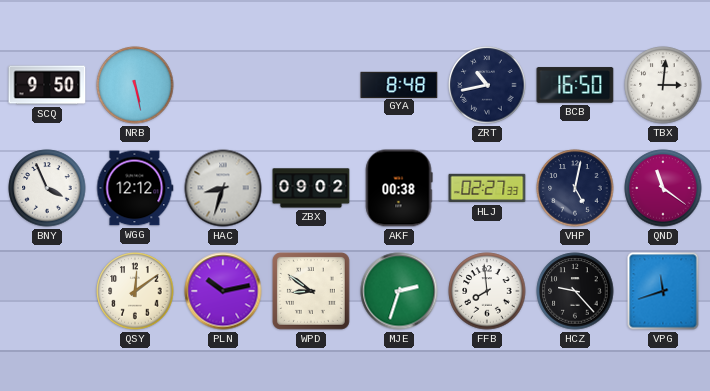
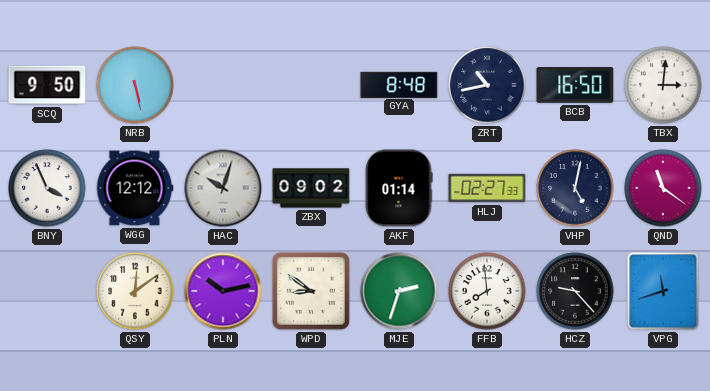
HAC: 8:33 -> 10:03
AKF: 00:38 -> 01:14
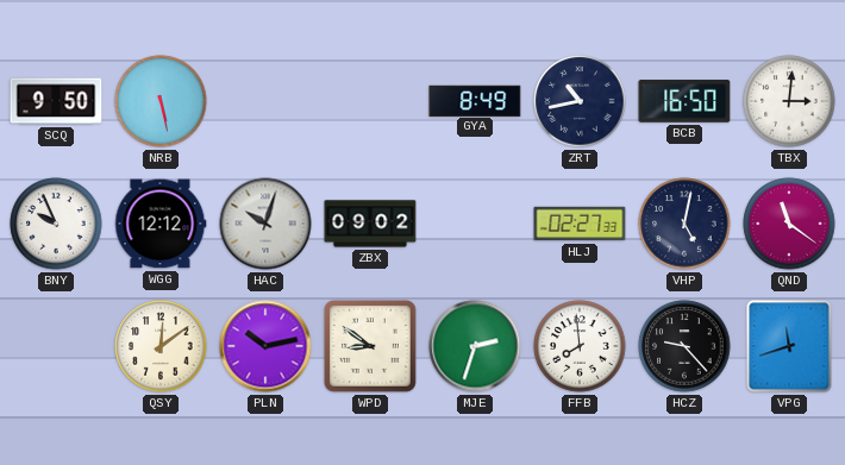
GYA: 8:48 -> 8:49
BNY: 3:56 -> 9:56
AKF: 01:14 -> none
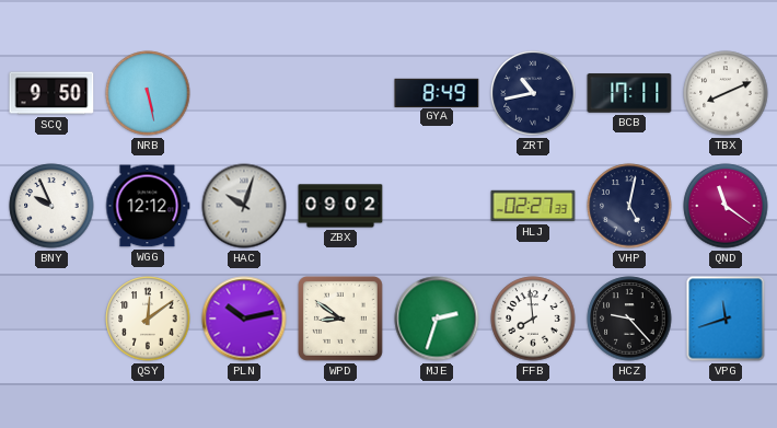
BCB: 16:50 -> 17:11
TBX: 3:01 -> 8:11
